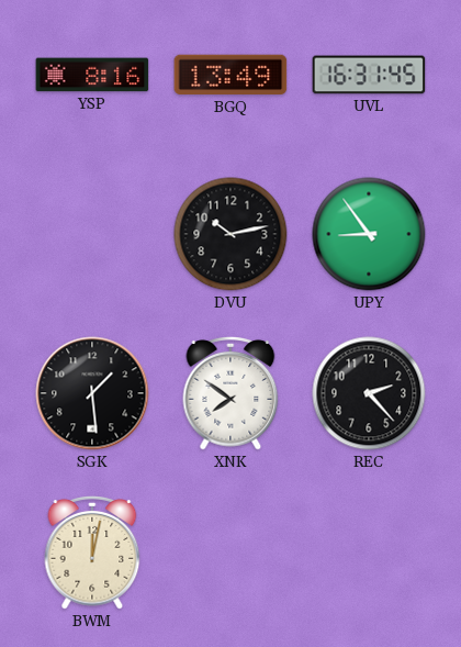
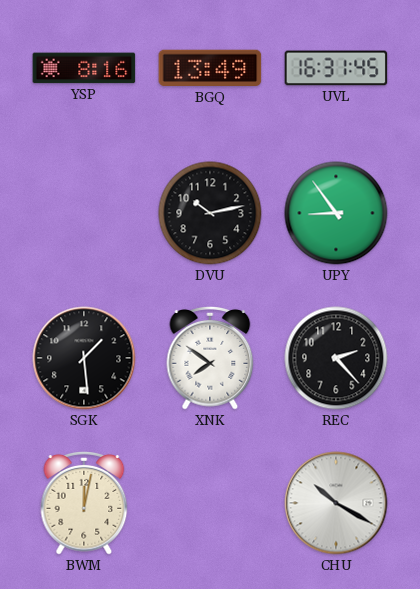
CHU: none -> 10:20
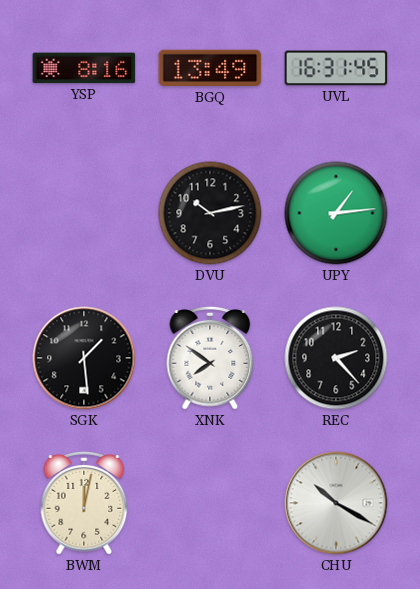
UPY: 8:54 -> 1:14
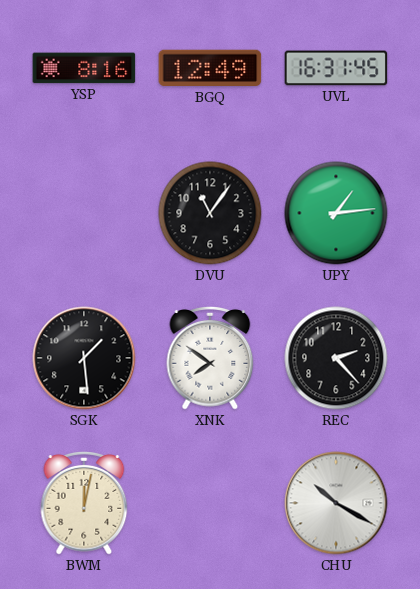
BGQ: 13:49 -> 12:49
DVU: 10:13 -> 11:06
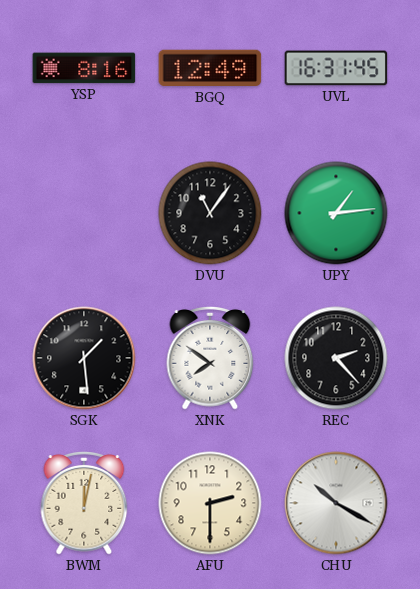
AFU: none -> 2:30
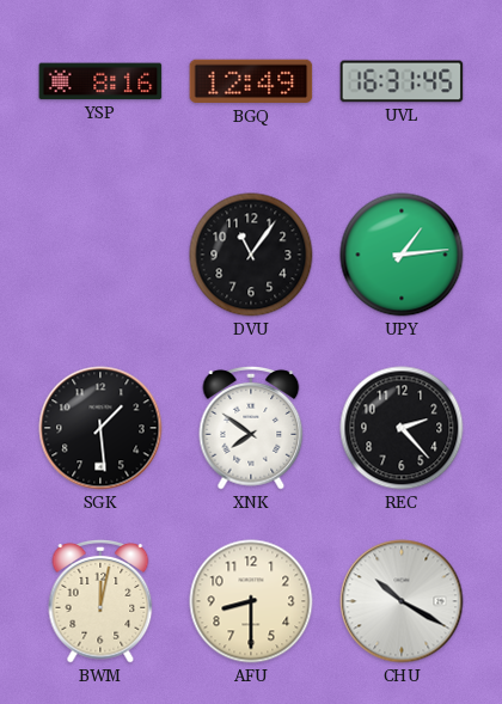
AFU: 2:30 -> 8:30
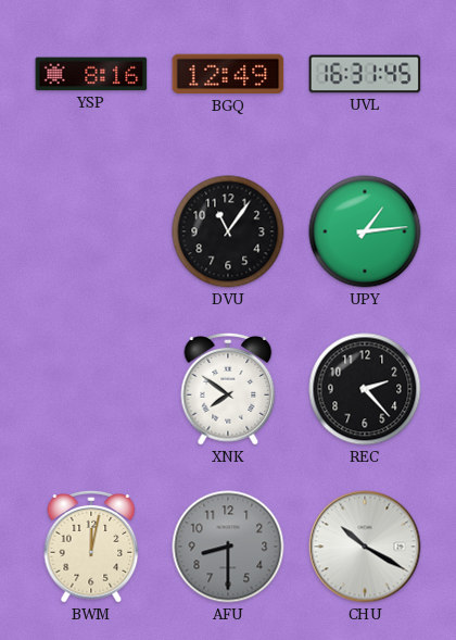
SGK: 1:29 -> none
AFU dial: cream -> grey
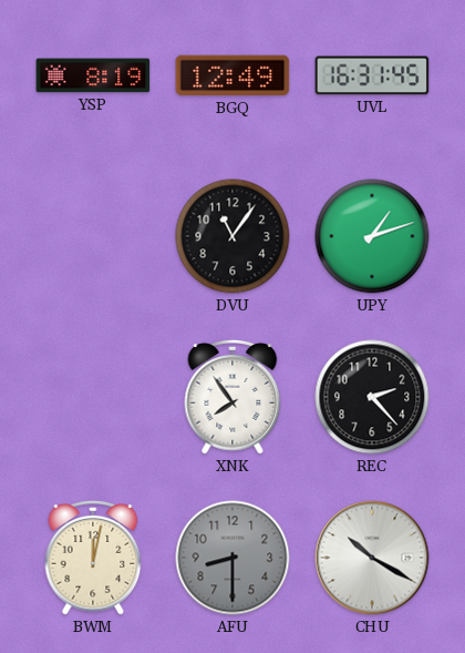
YSP: 8:16 -> 8:19
UPY: 1:14 -> 1:12
XNK: 7:51 -> 7:54
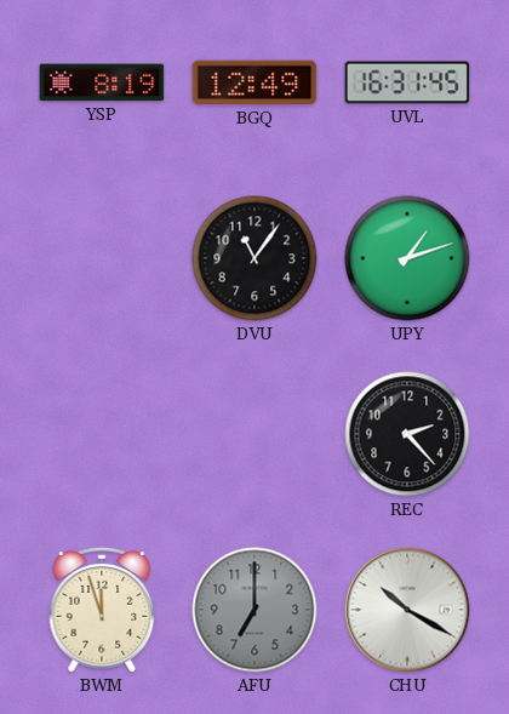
XNK: 7:54 -> none
BWM: 12:02 -> 11:57
AFU: 8:30 -> 7:00
